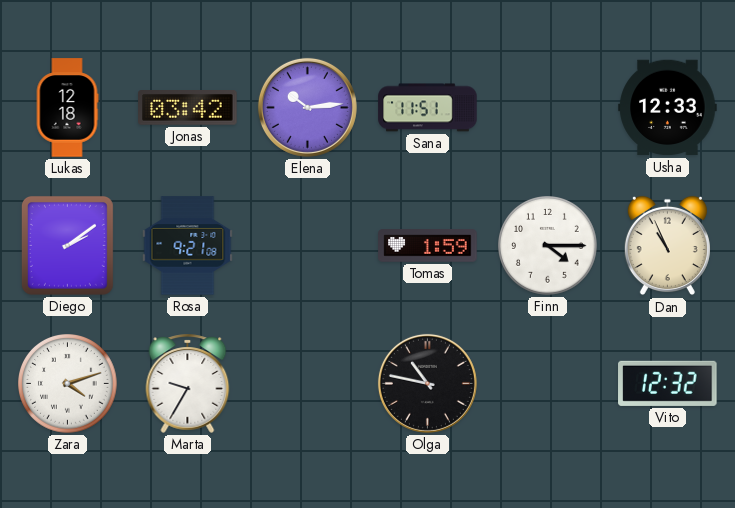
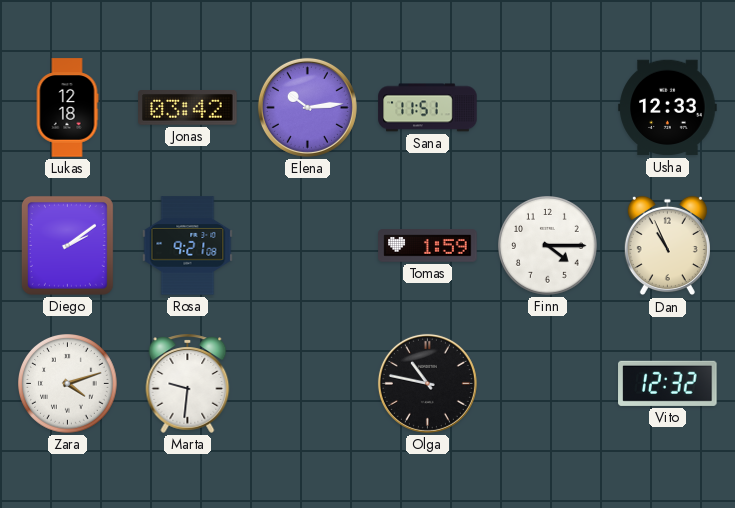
Marta: 9:35 -> 9:31
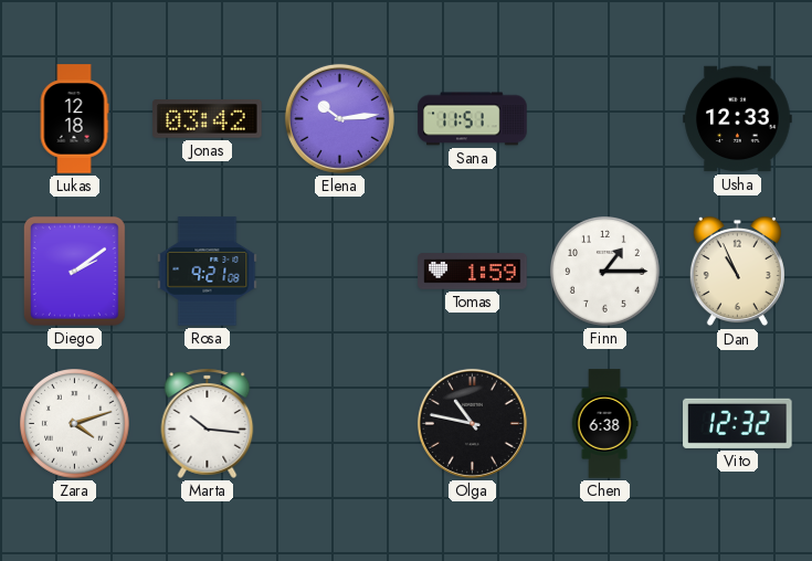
Finn: 4:15 -> 1:15
Marta: 9:31 -> 10:16
Chen: none -> 6:38
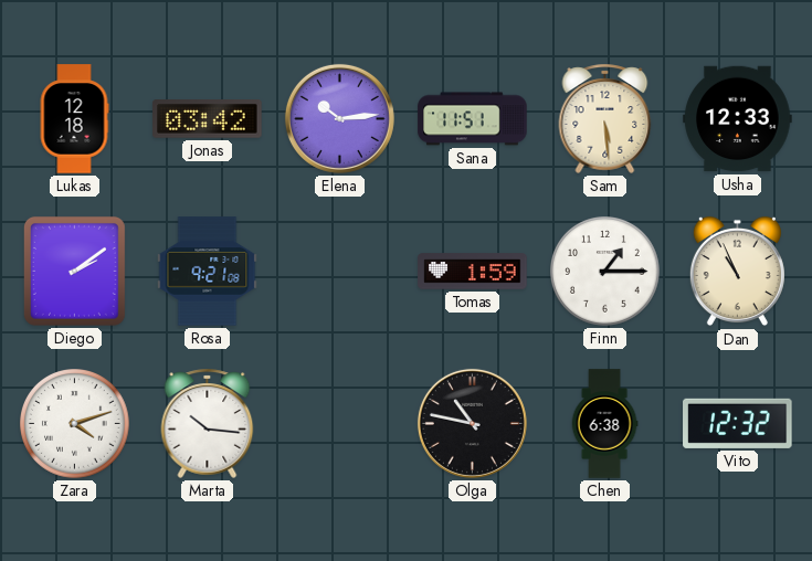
Sam: none -> 5:29
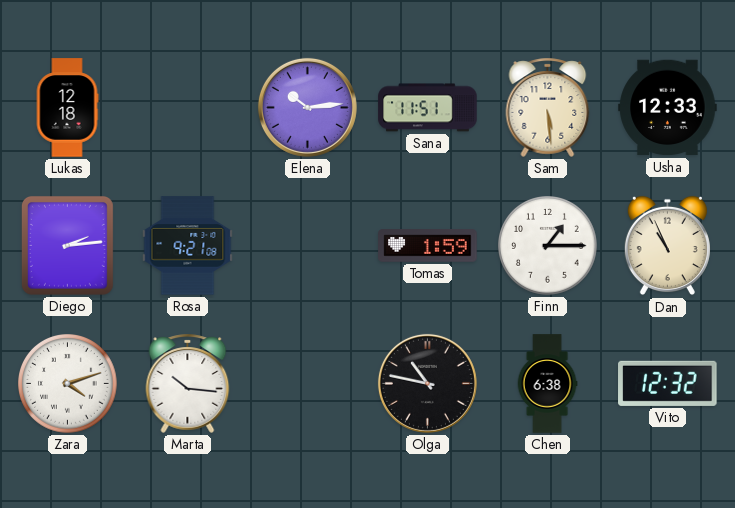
Jonas: 03:42 -> none
Diego: 2:09 -> 2:14
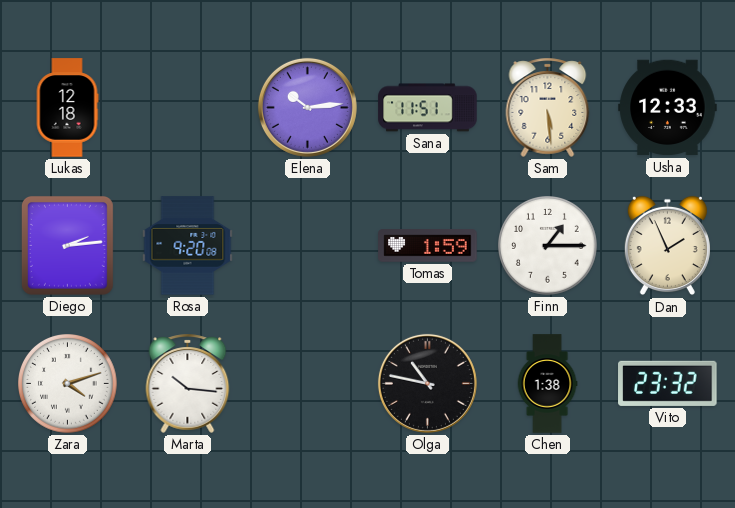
Rosa: 9:21 -> 9:20
Dan: 10:56 -> 1:56
Chen: 6:38 -> 1:38
Vito: 12:32 -> 23:32
